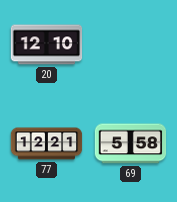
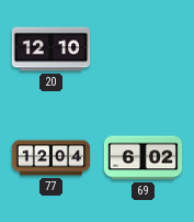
77: 12:21 -> 12:04
69: 5:58 -> 6:02
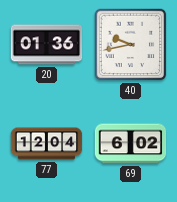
20: 12:10 -> 01:36
40: none -> 9:43
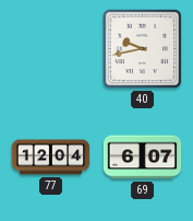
20: 01:36 -> none
69: 6:02 -> 6:07
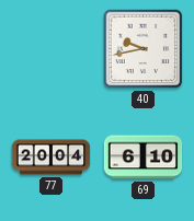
77: 12:04 -> 20:04
69: 6:07 -> 6:10
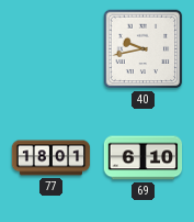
77: 20:04 -> 18:01
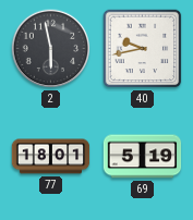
2: none -> 5:58
69: 6:10 -> 5:19
